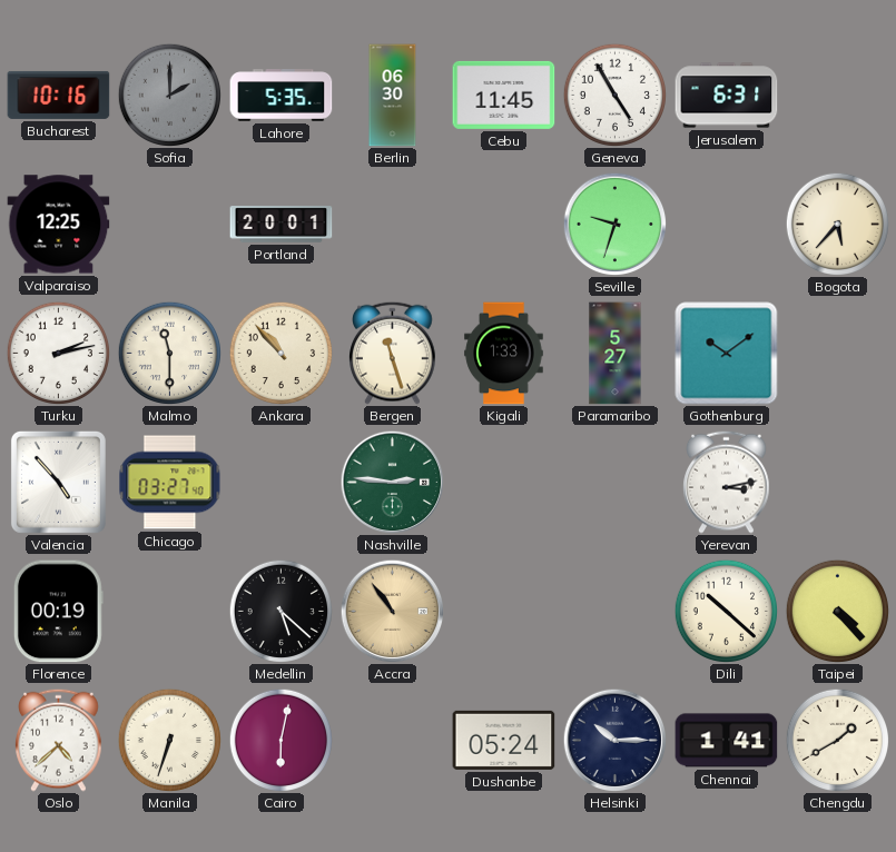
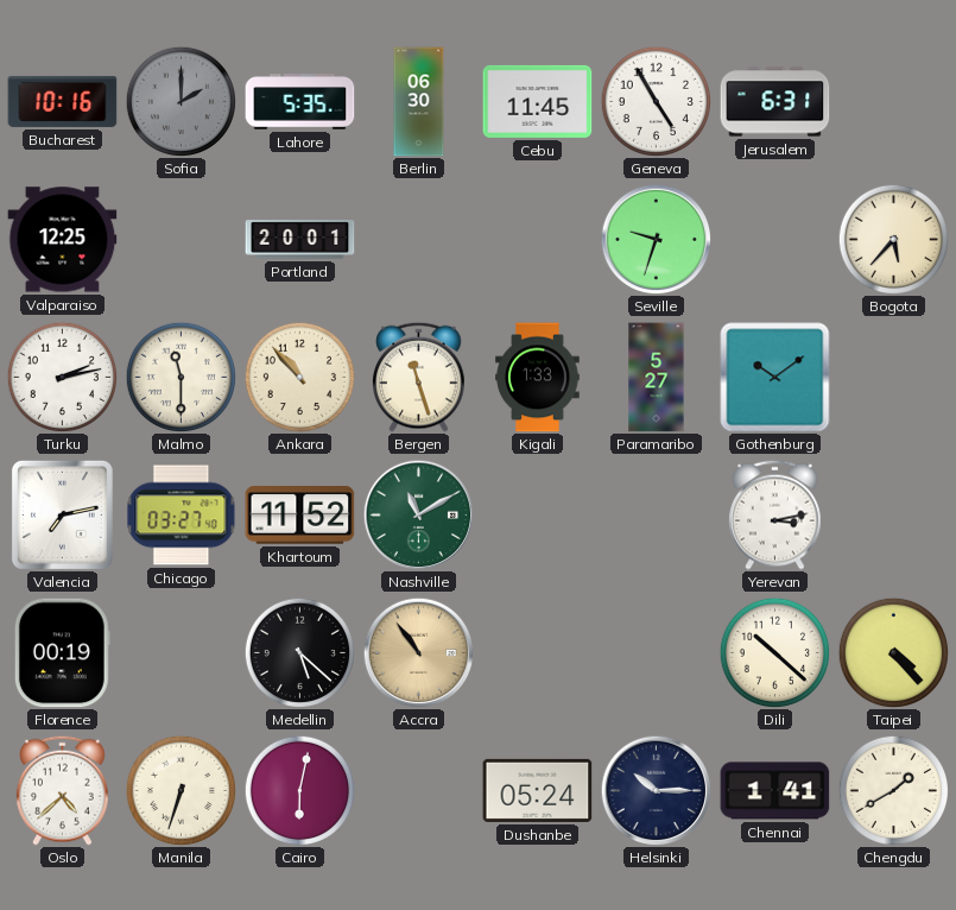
Valencia: 4:53 -> 7:13
Khartoum: none -> 11:52
Nashville: 2:46 -> 11:10
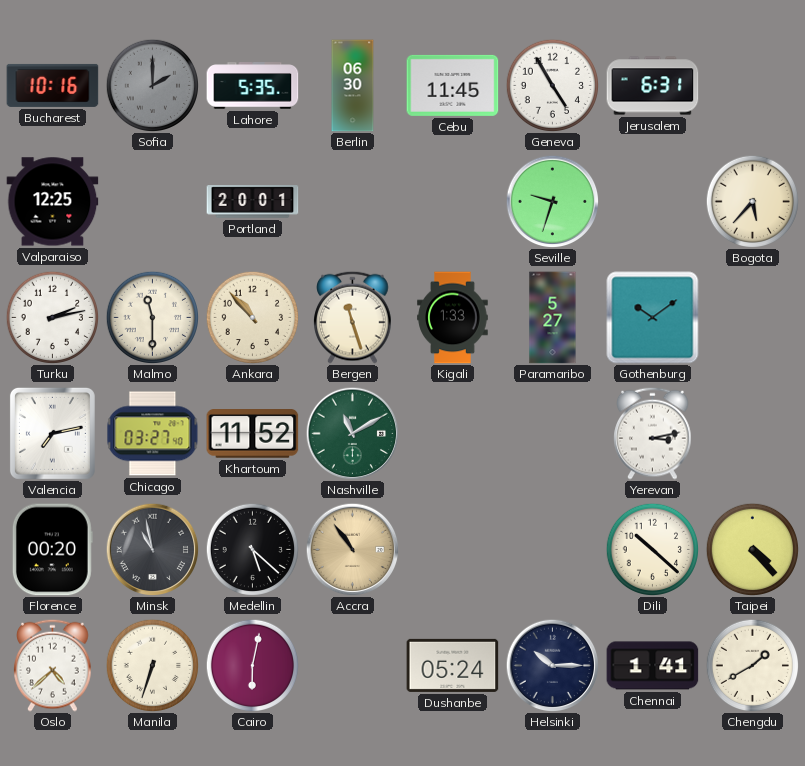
Florence: 00:19 -> 00:20
Minsk: none -> 10:58
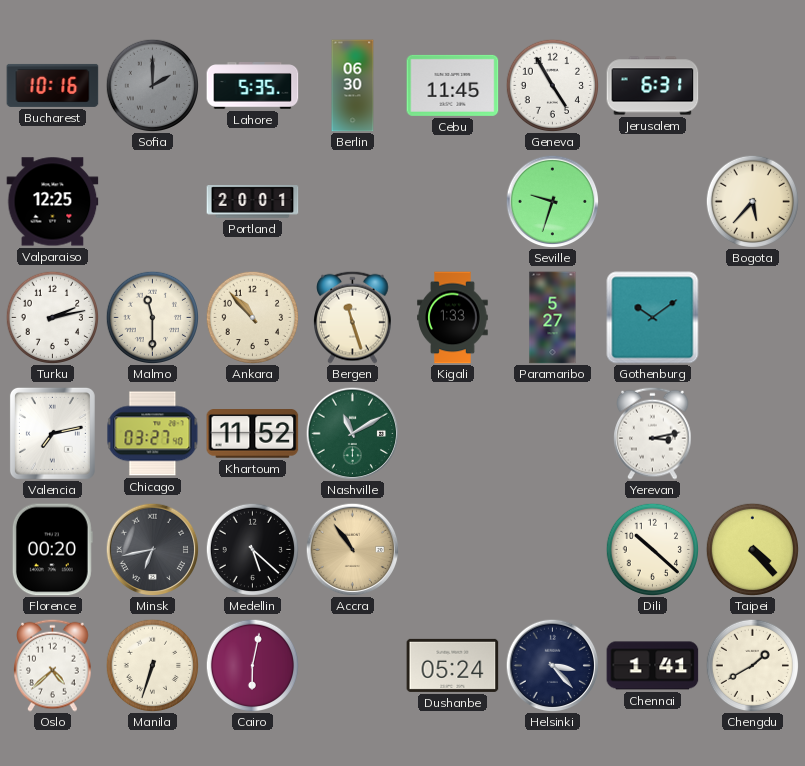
Minsk: 10:58 -> 6:43
Helsinki: 10:15 -> 3:23
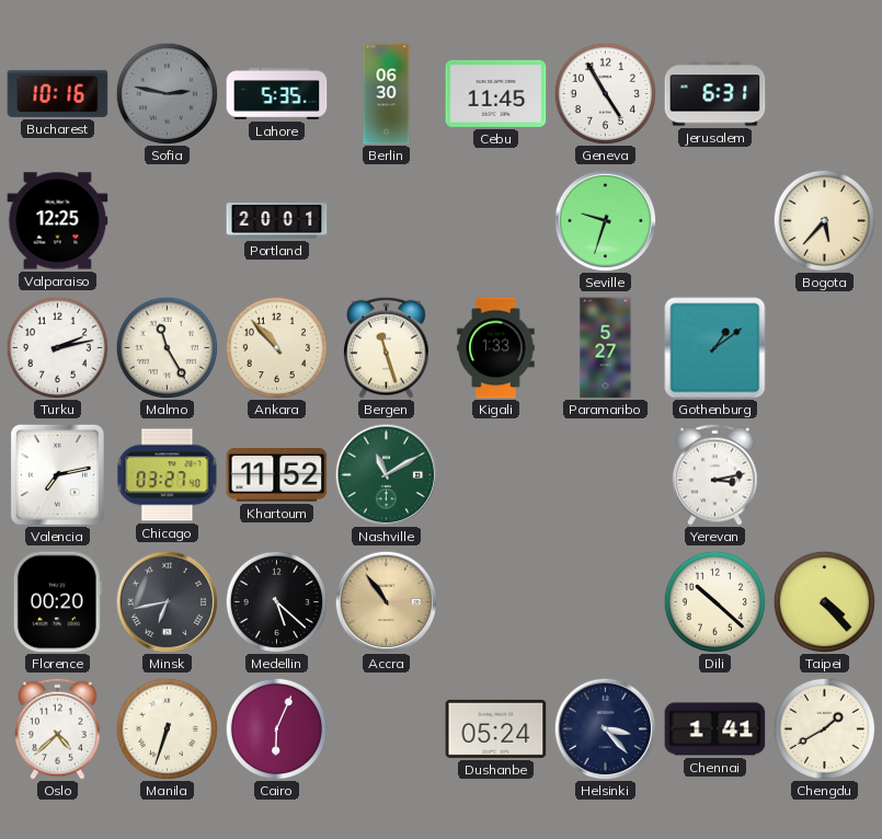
Sofia: 2:00 -> 2:47
Malmo: 11:30 -> 11:25
Gothenburg: 10:09 -> 1:09
Cairo: 6:02 -> 6:04
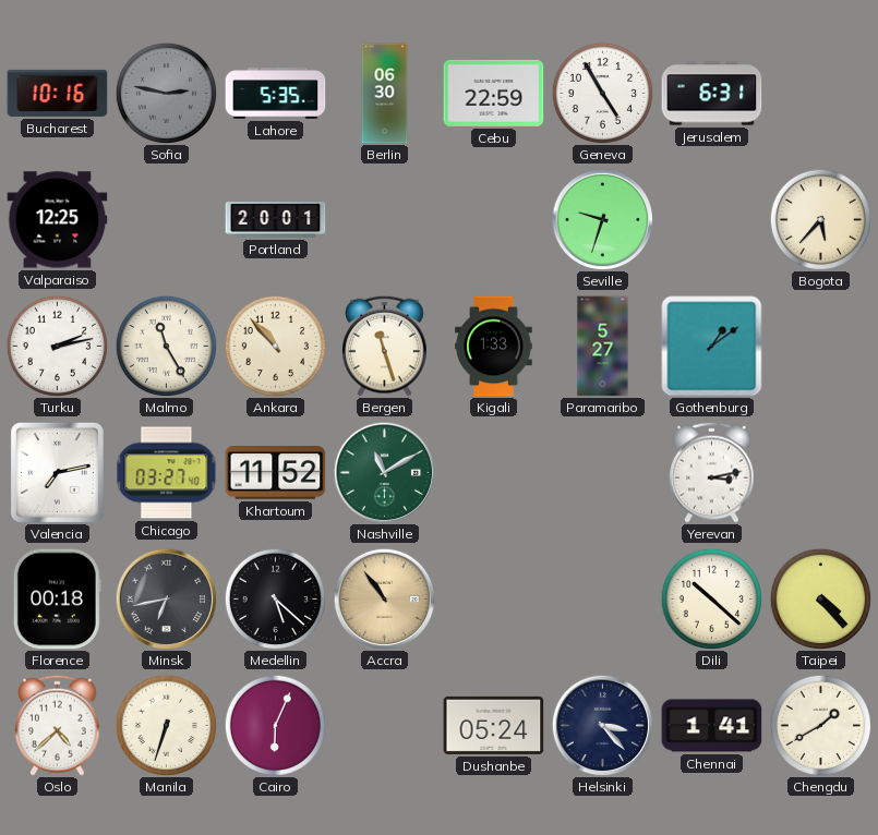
Cebu: 11:45 -> 22:59
Florence: 00:20 -> 00:18
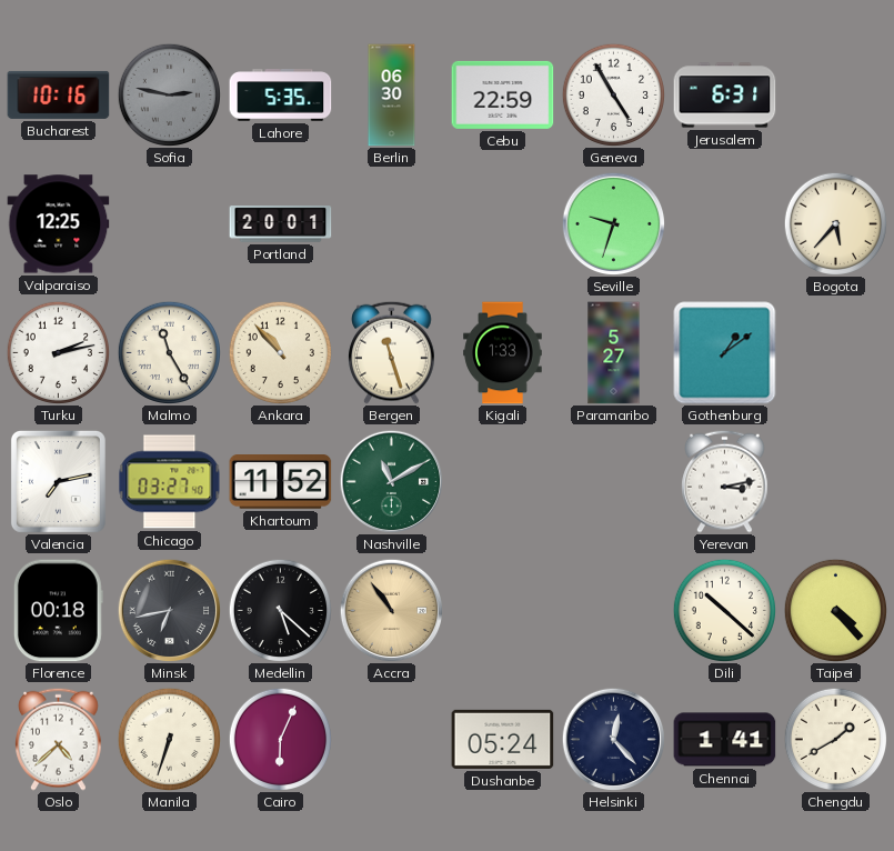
Helsinki: 3:23 -> 12:23
